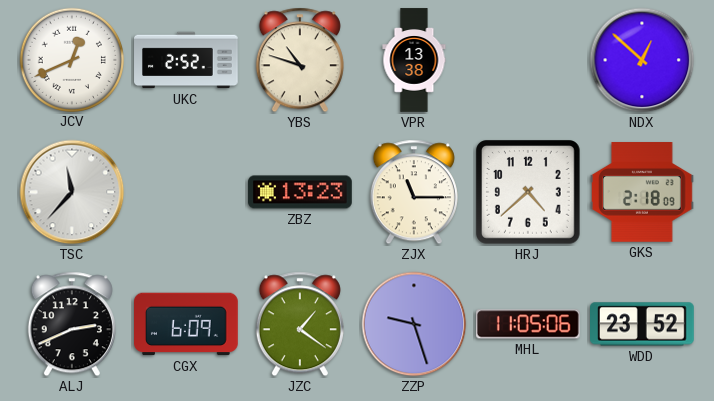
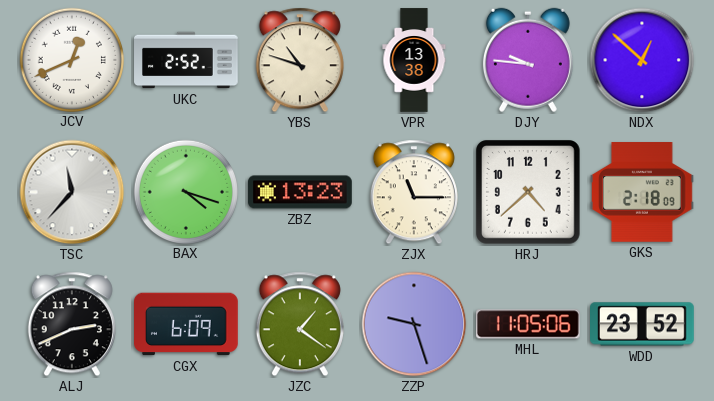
DJY: none -> 9:46
BAX: none -> 4:18
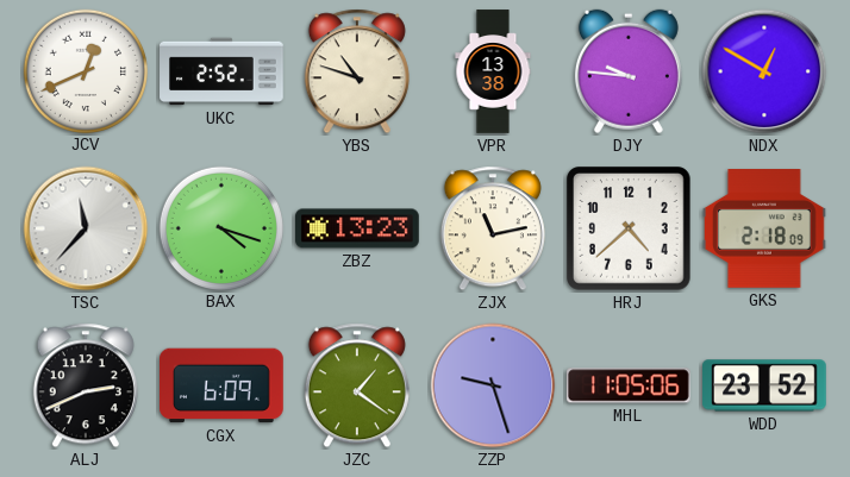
NDX: 12:52 -> 12:50
ZJX: 11:15 -> 11:13
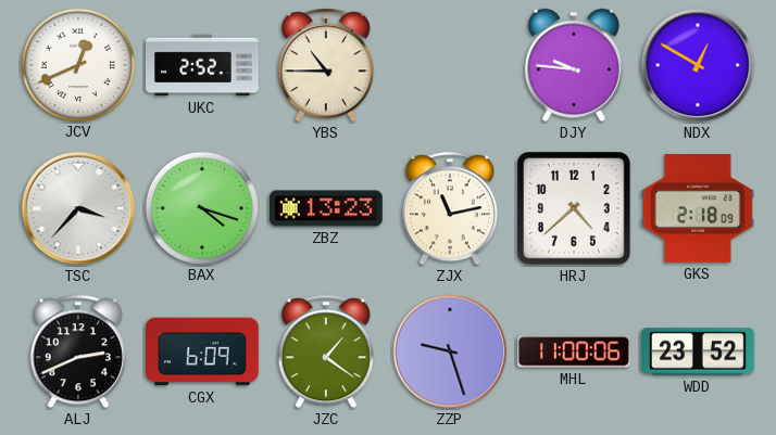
YBS: 10:48 -> 10:45
VPR: 13:38 -> none
TSC: 11:37 -> 3:37
MHL: 11:05 -> 11:00
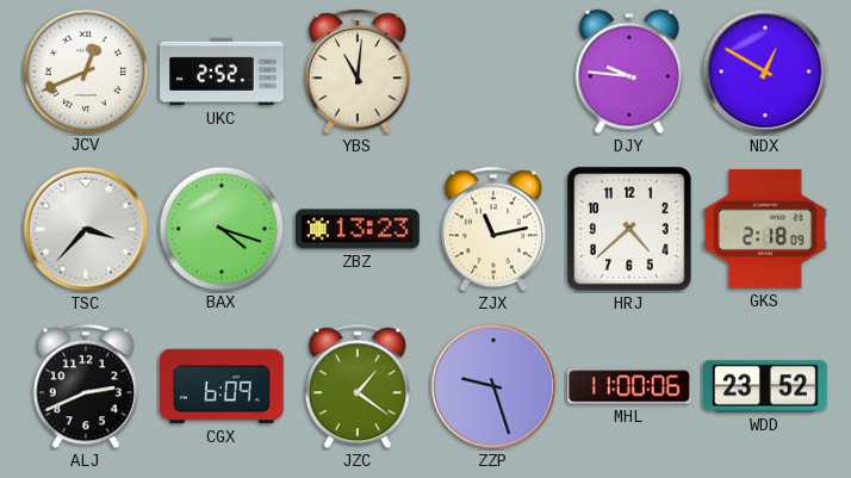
YBS: 10:45 -> 11:01
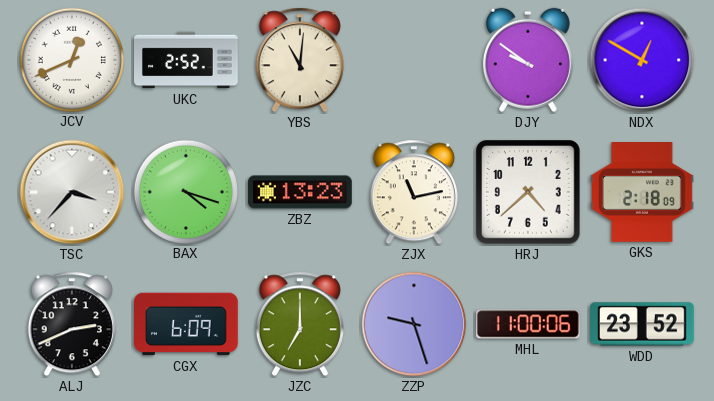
DJY: 9:46 -> 9:51
JZC: 1:21 -> 7:00
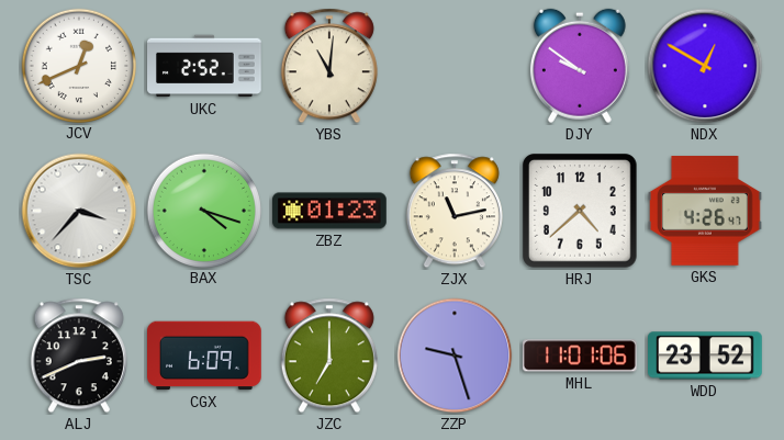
ZBZ: 13:23 -> 01:23
GKS: 2:18 -> 4:26
MHL: 11:00 -> 11:01
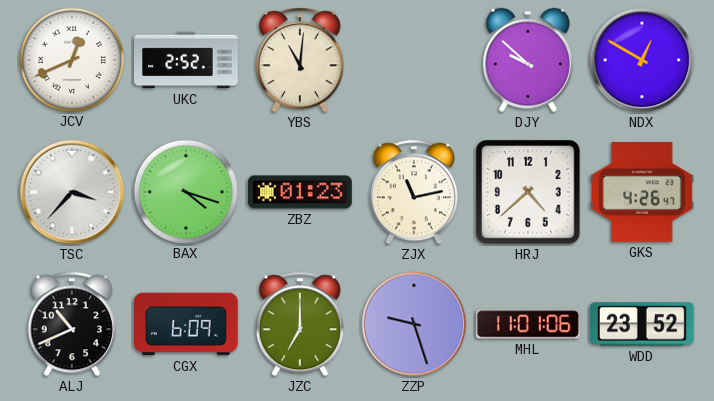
DJY: 9:51 -> 9:52
ALJ: 2:41 -> 10:41
